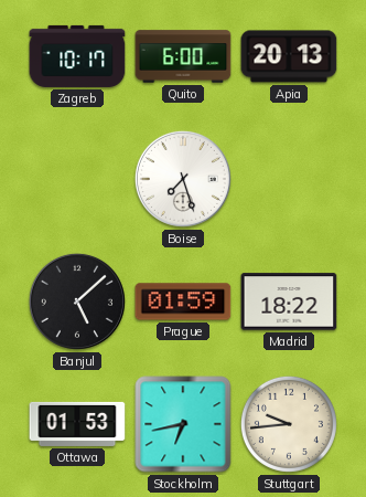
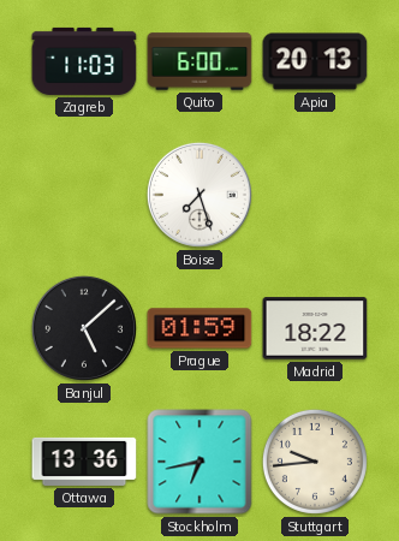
Zagreb: 10:17 -> 11:03
Ottawa: 01:53 -> 13:36
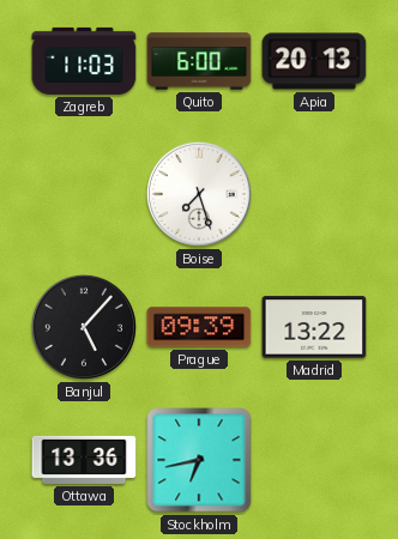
Banjul: 5:08 -> 5:07
Prague: 01:59 -> 09:39
Madrid: 18:22 -> 13:22
Stuttgart: 9:44 -> none
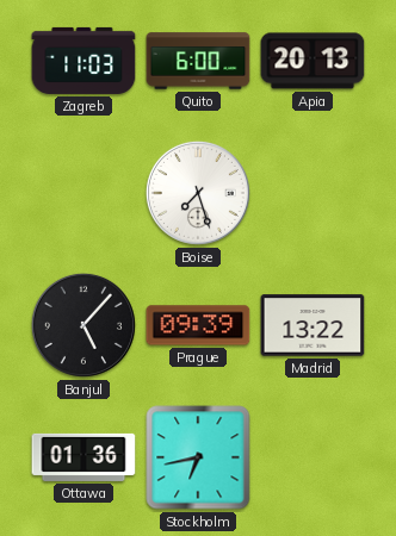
Ottawa: 13:36 -> 01:36
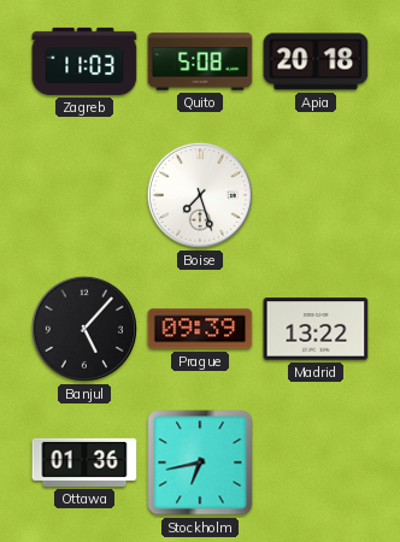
Quito: 6:00 -> 5:08
Apia: 20:13 -> 20:18
